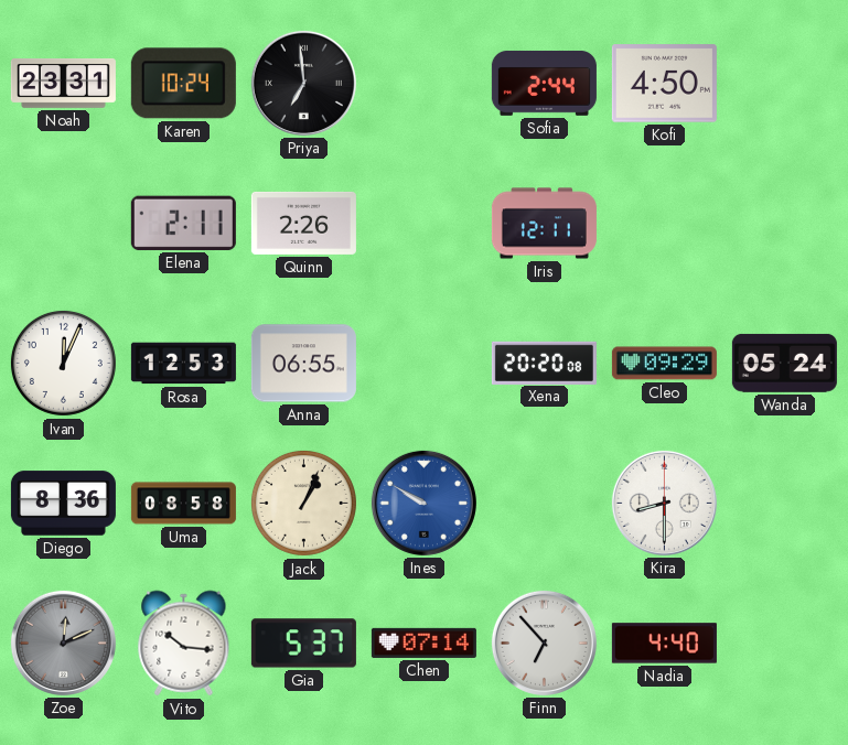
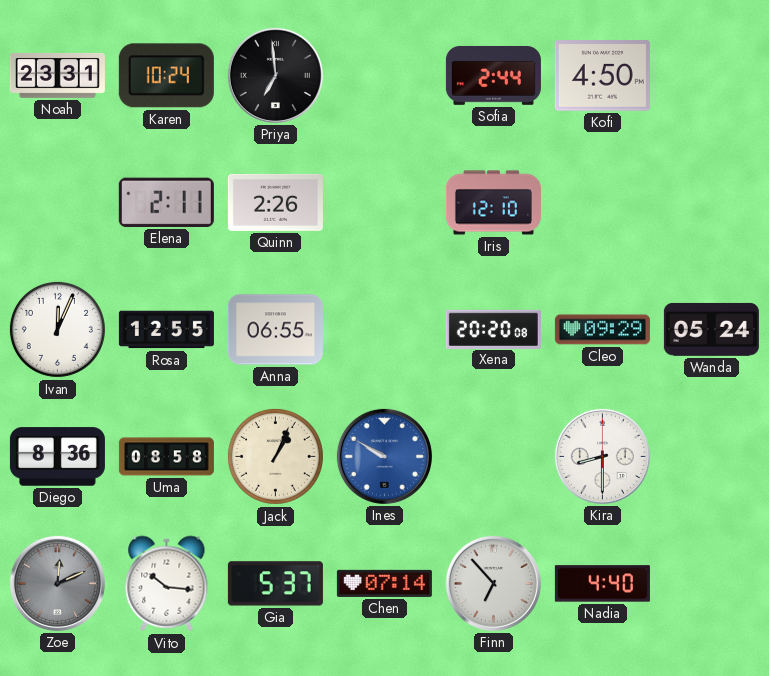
Iris: 12:11 -> 12:10
Rosa: 12:53 -> 12:55
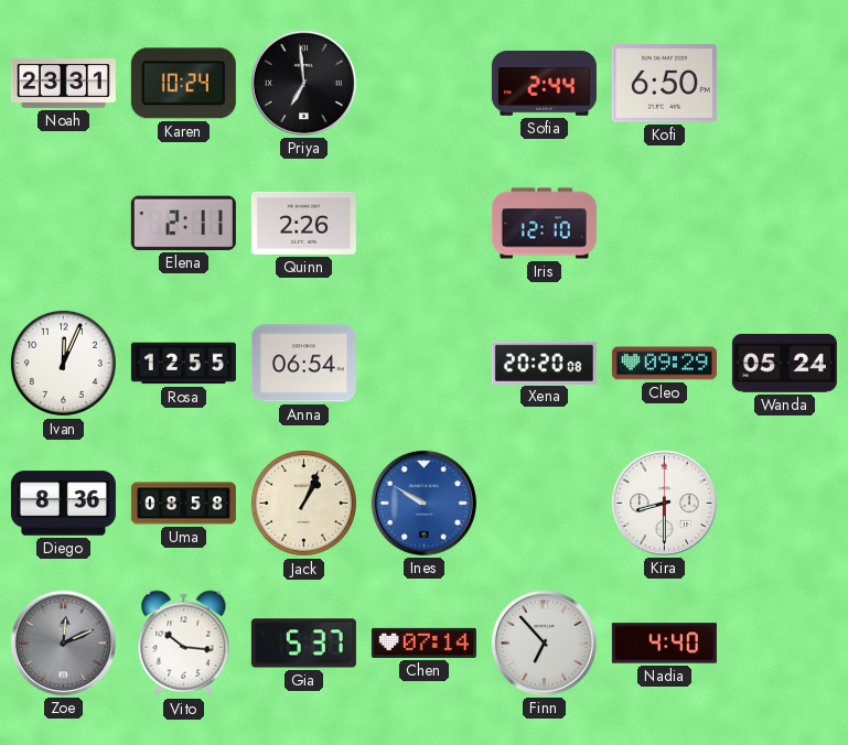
Kofi: 4:50 -> 6:50
Anna: 06:55 -> 06:54
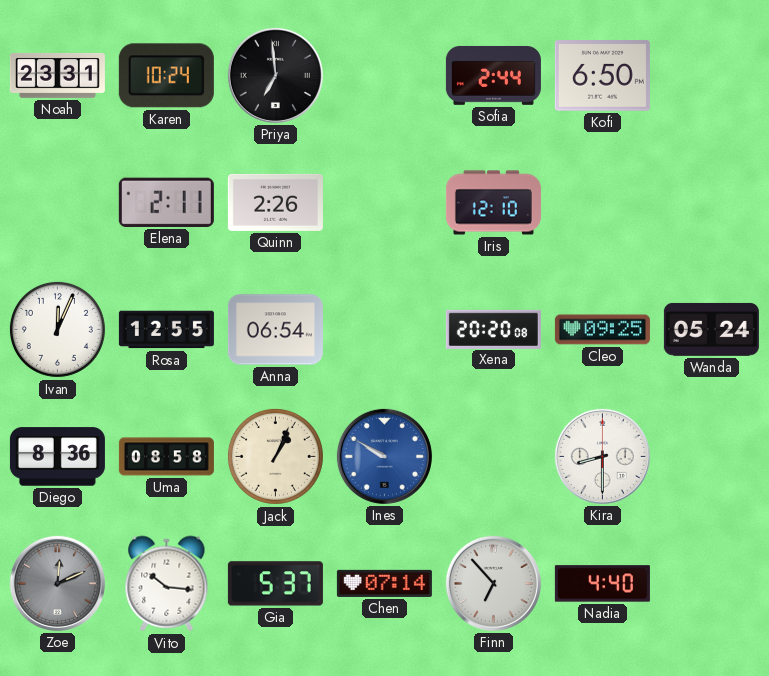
Cleo: 09:29 -> 09:25
